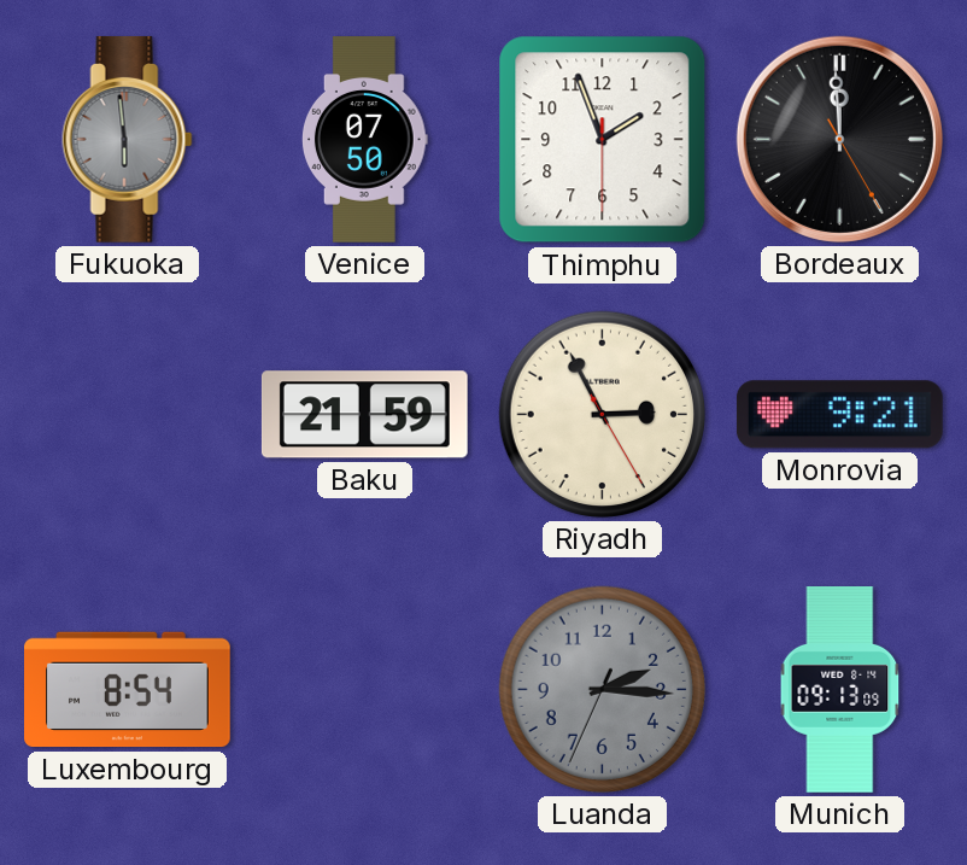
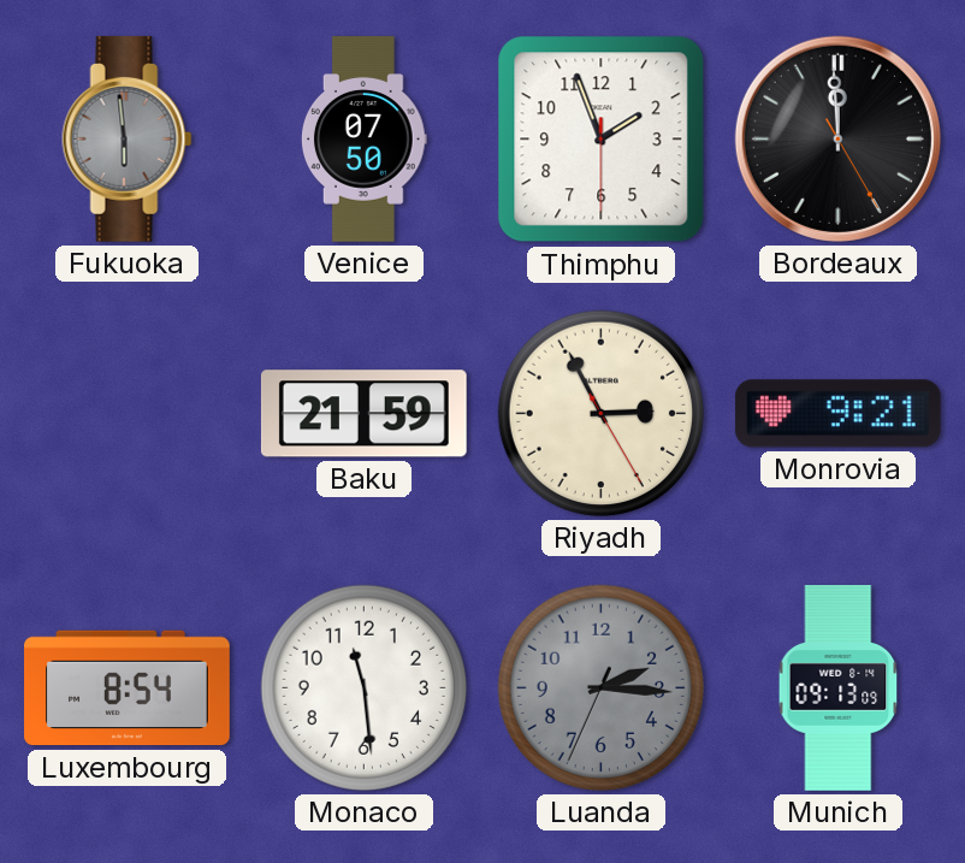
Monaco: none -> 11:29
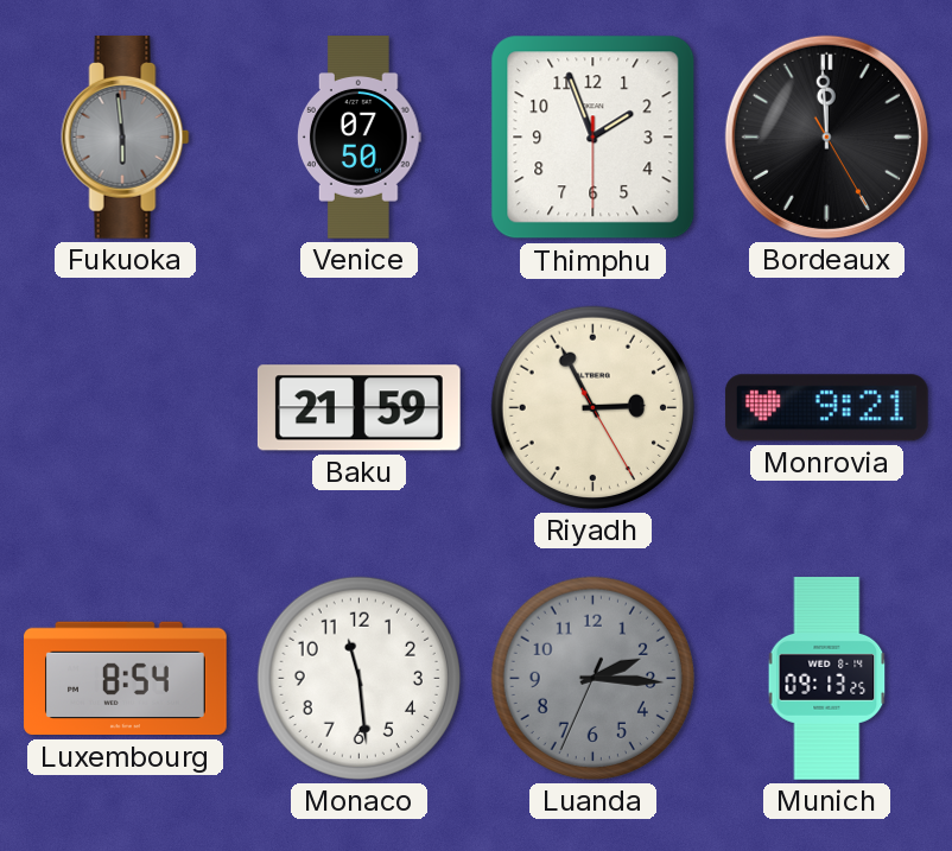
Munich: 09:13:09 -> 09:13:25
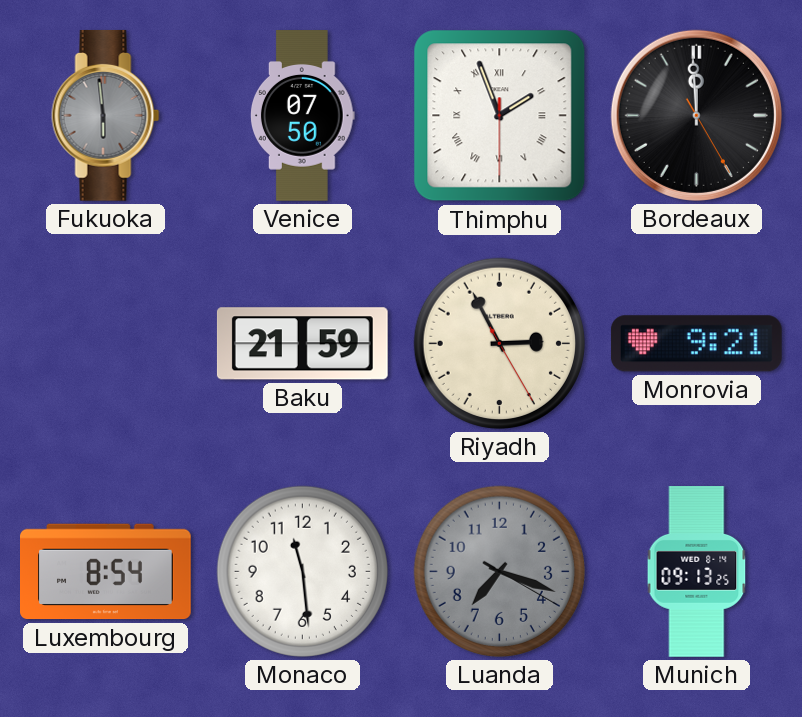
Thimphu numerals: Arabic -> Roman
Luanda: 2:15 -> 7:18
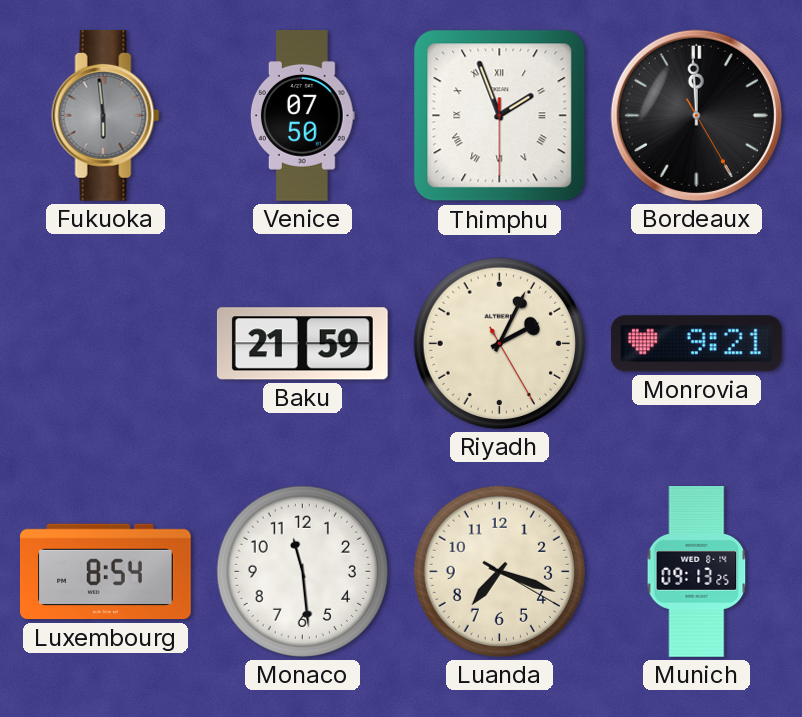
Riyadh: 2:55 -> 2:04
Luanda dial: grey -> cream
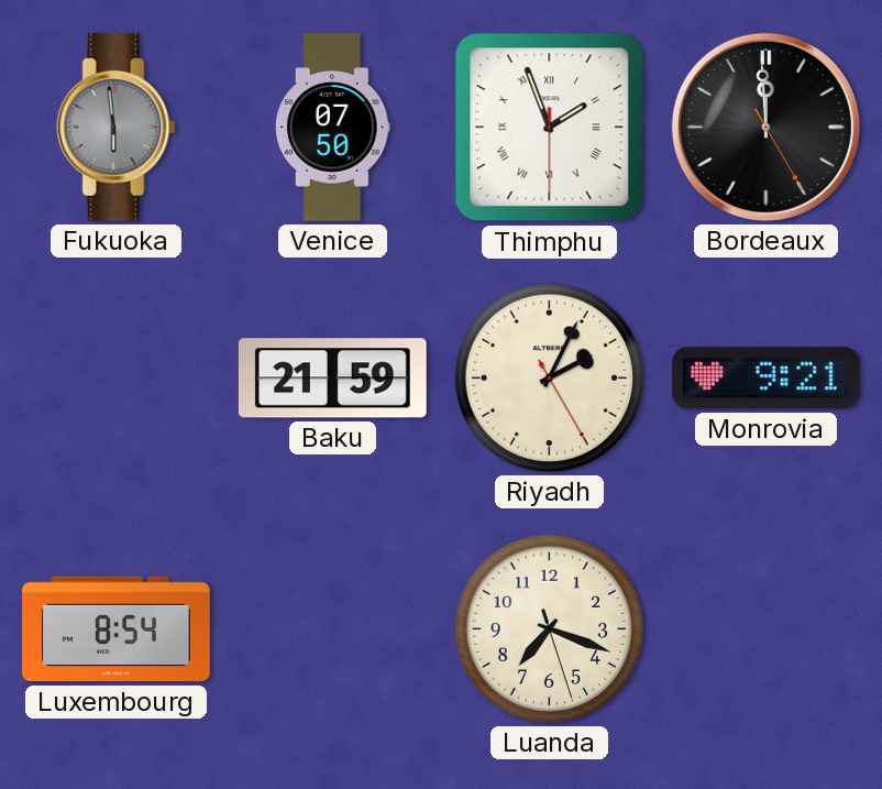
Monaco: 11:29 -> none
Luanda: 7:18:20 -> 7:18:27
Munich: 09:13 -> none
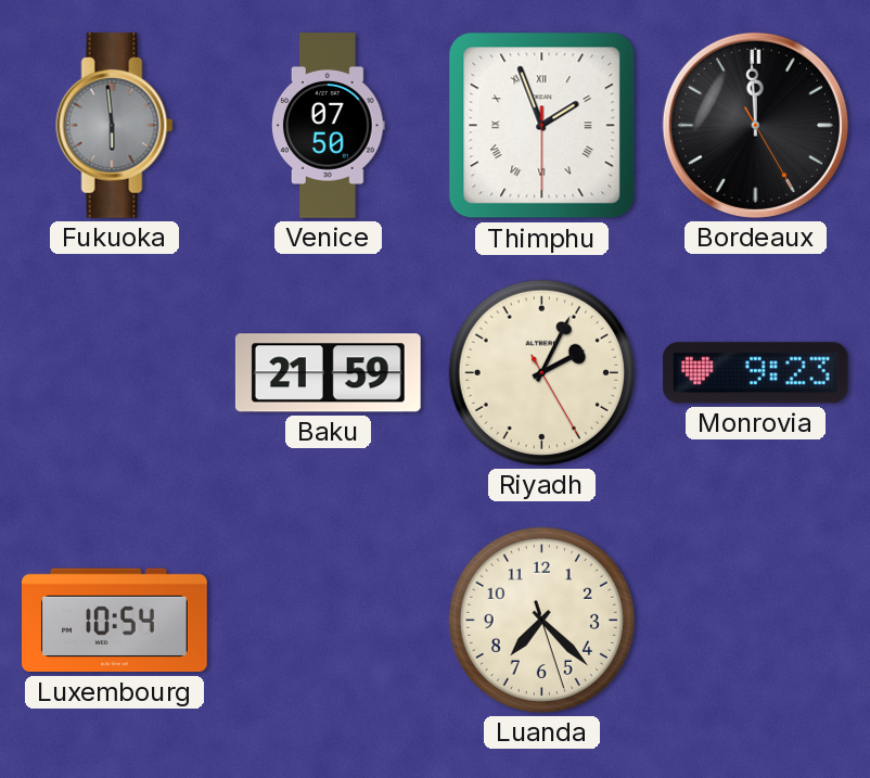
Monrovia: 9:21 -> 9:23
Luxembourg: 8:54 -> 10:54
Luanda: 7:18 -> 7:22
